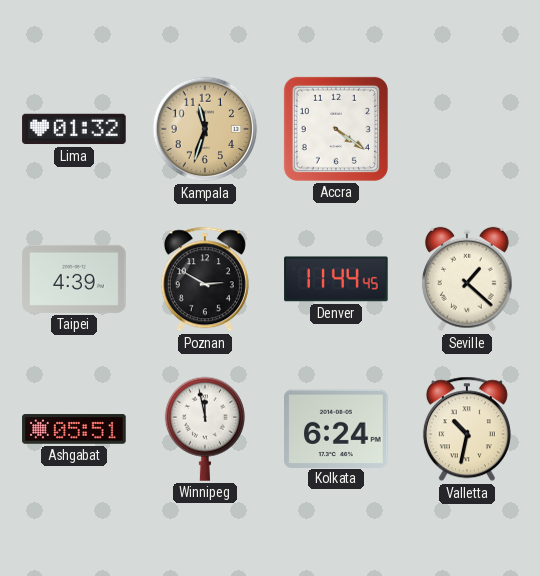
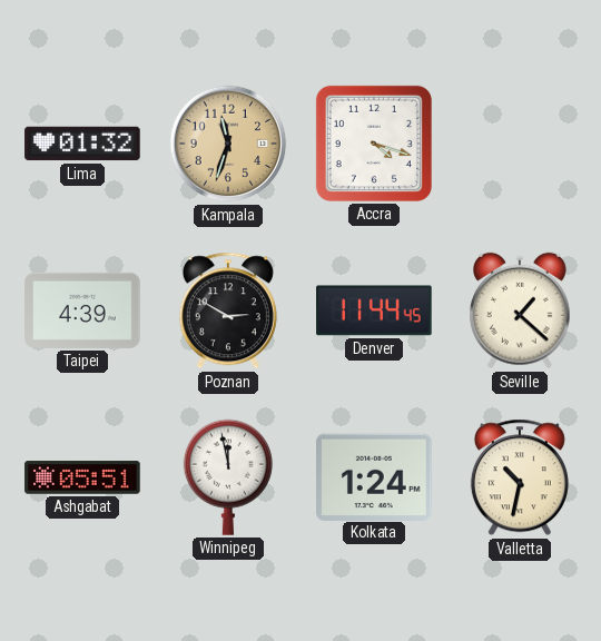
Accra: 4:21 -> 4:18
Kolkata: 6:24 -> 1:24
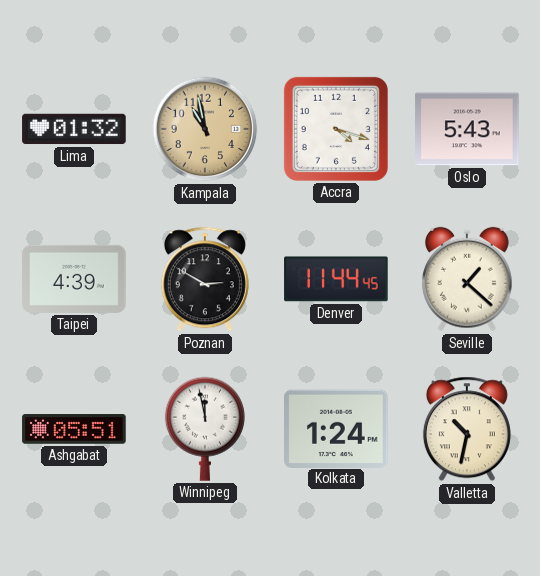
Kampala: 11:33 -> 10:58
Oslo: none -> 5:43
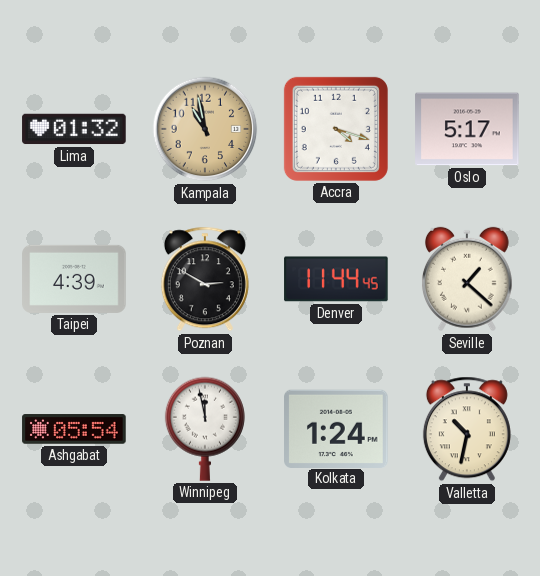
Oslo: 5:43 -> 5:17
Ashgabat: 05:51 -> 05:54
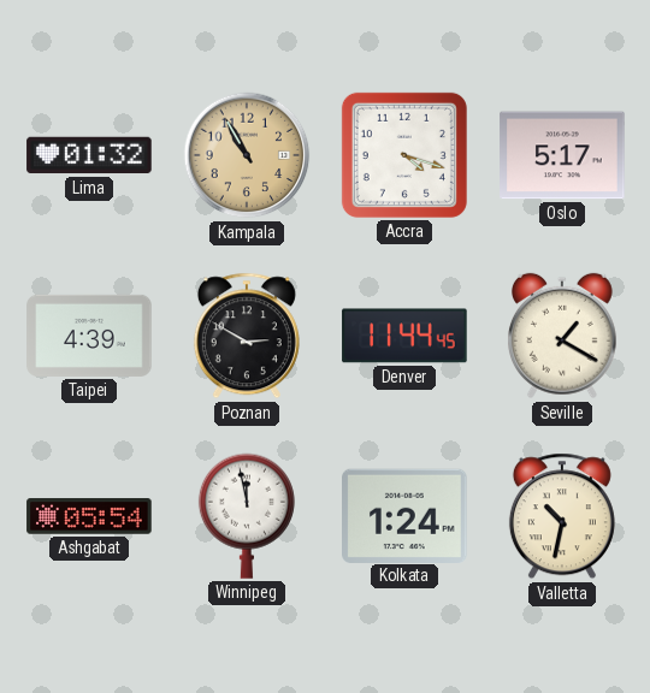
Kampala: 10:58 -> 10:55
Seville: 1:22 -> 1:20
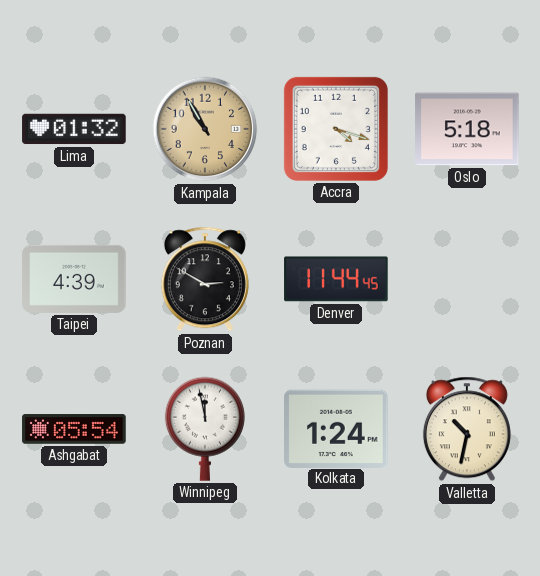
Oslo: 5:17 -> 5:18
Seville: 1:20 -> none
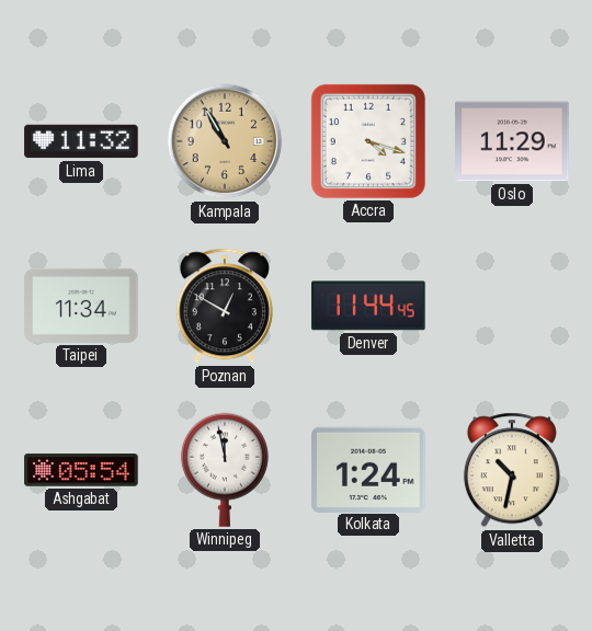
Lima: 01:32 -> 11:32
Oslo: 5:18 -> 11:29
Taipei: 4:39 -> 11:34
Poznan: 2:50 -> 12:50
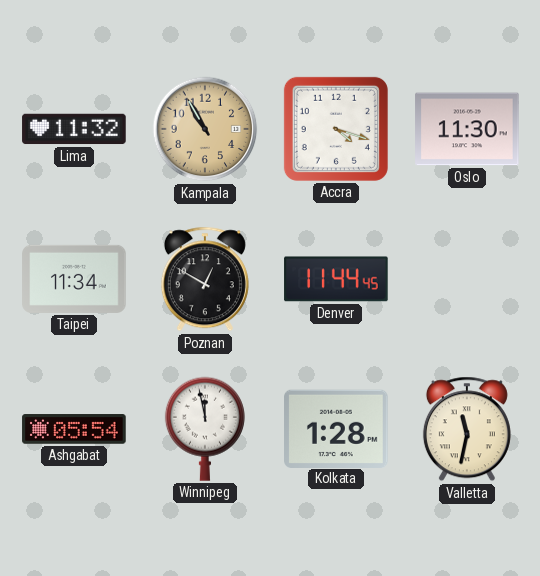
Oslo: 11:29 -> 11:30
Kolkata: 1:24 -> 1:28
Valletta: 10:32 -> 11:32
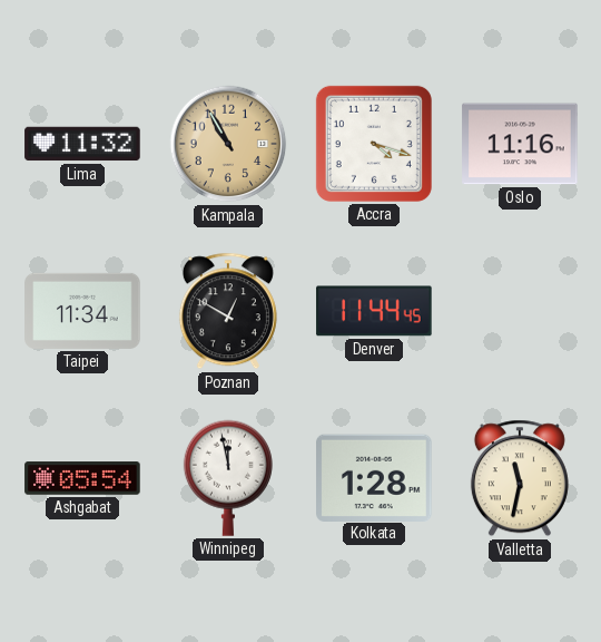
Oslo: 11:30 -> 11:16
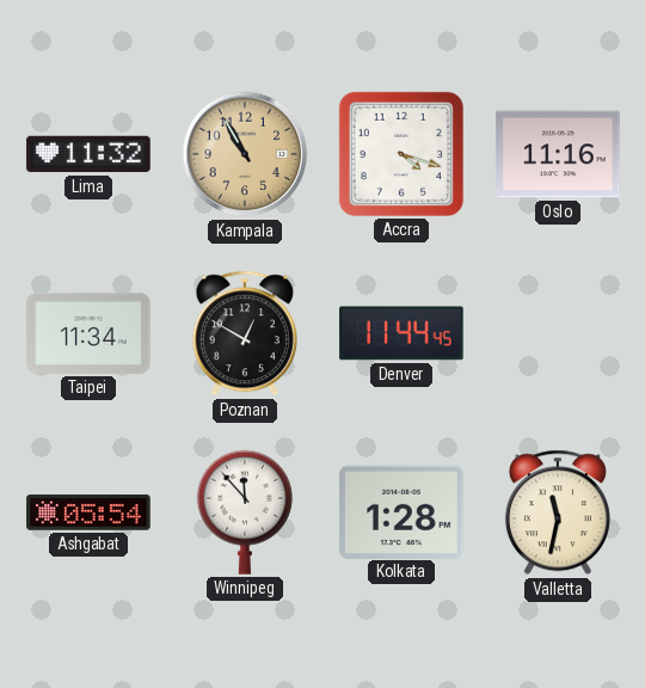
Winnipeg: 11:58 -> 11:53
